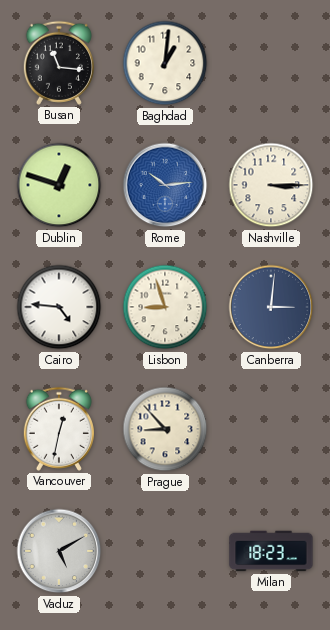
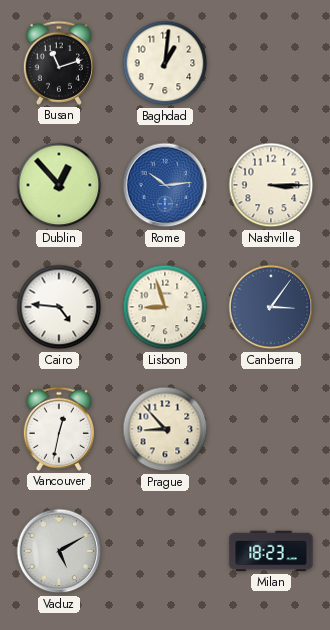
Busan: 11:16 -> 11:12
Dublin: 12:48 -> 12:53
Canberra: 3:01 -> 3:06
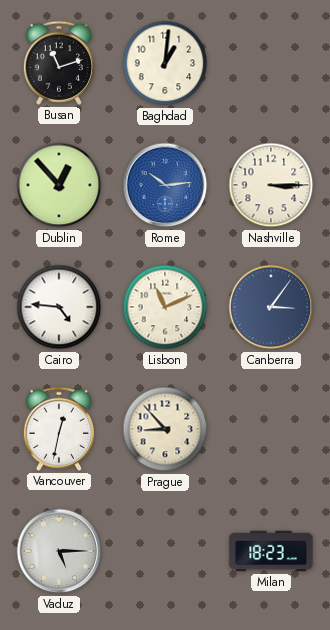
Lisbon: 8:57 -> 11:11
Vaduz: 5:10 -> 5:15
